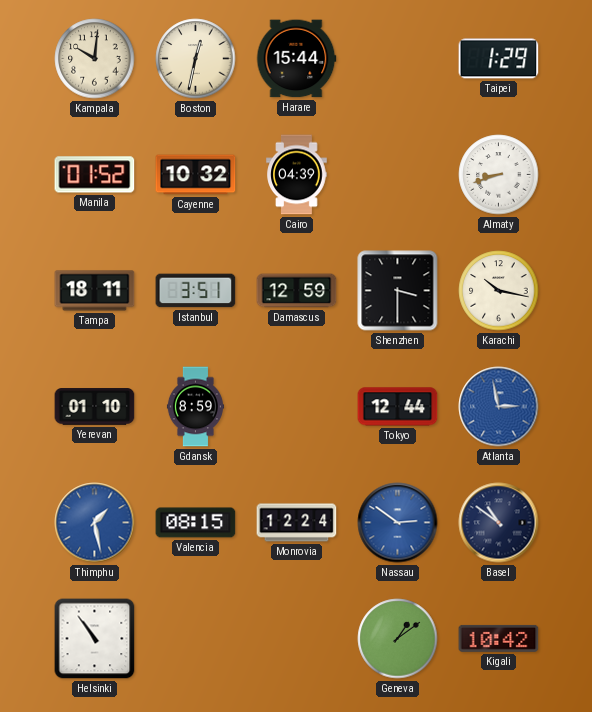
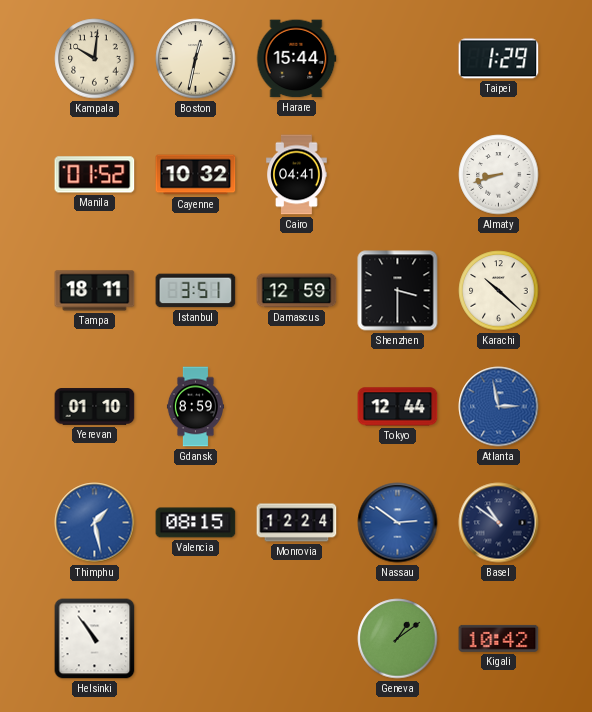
Cairo: 04:39 -> 04:41
Karachi: 10:17 -> 10:22
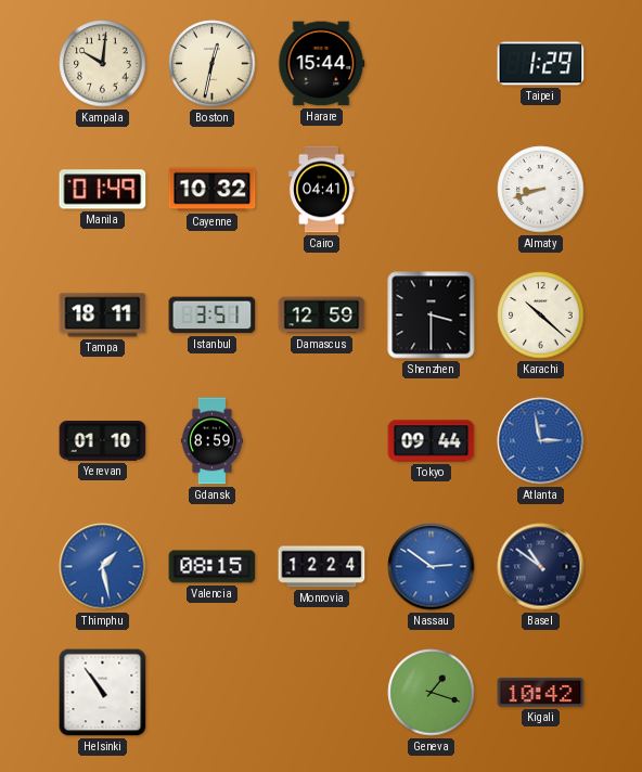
Manila: 01:52 -> 01:49
Tokyo: 12:44 -> 09:44
Geneva: 1:09 -> 1:18
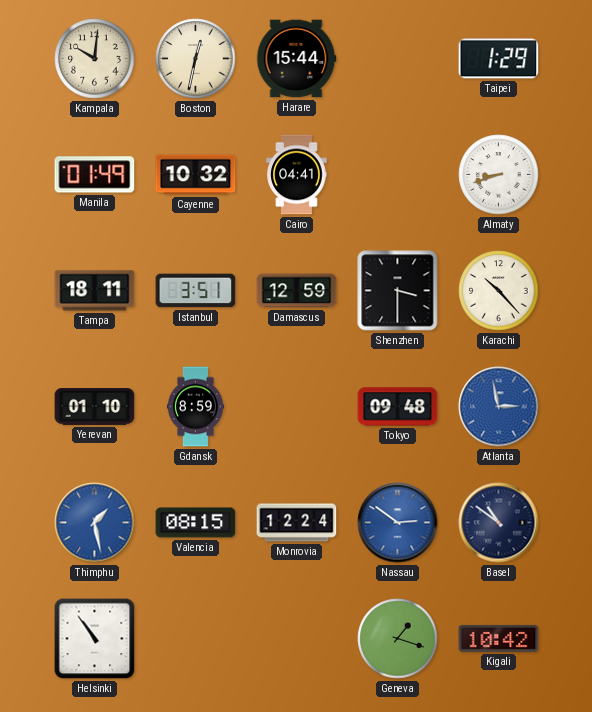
Karachi: 10:22 -> 10:23
Tokyo: 09:44 -> 09:48
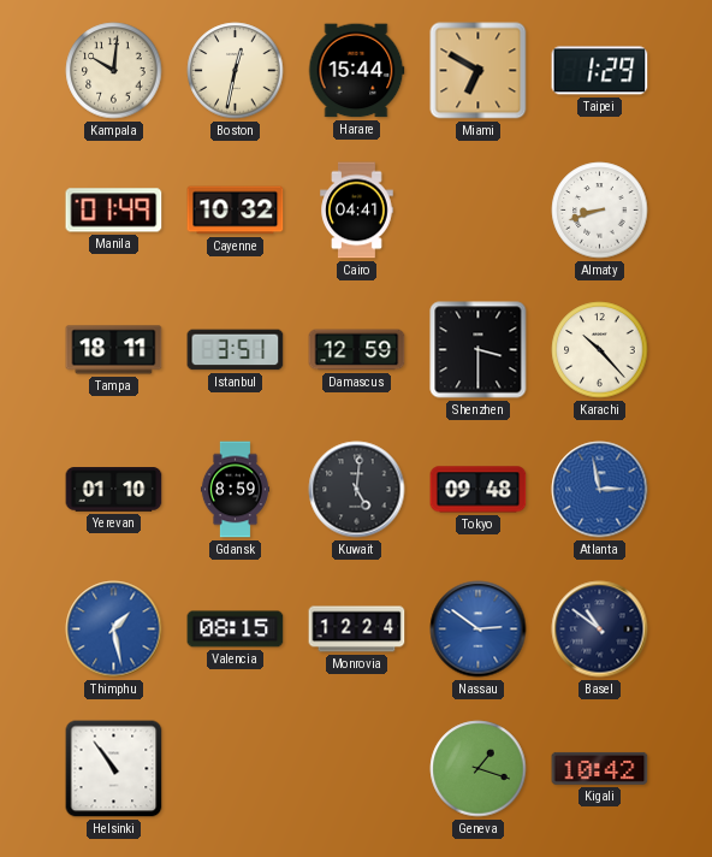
Miami: none -> 6:50
Kuwait: none -> 5:01
